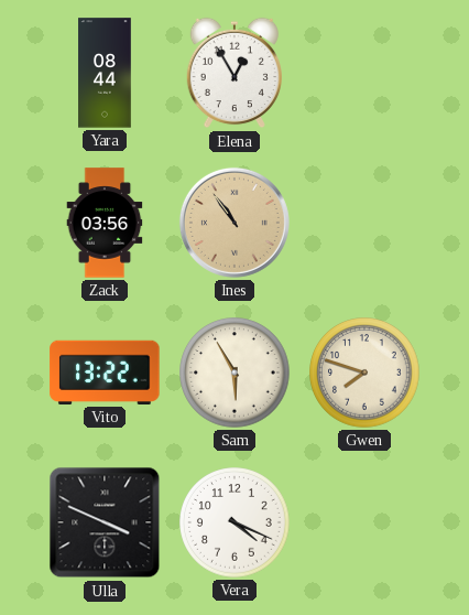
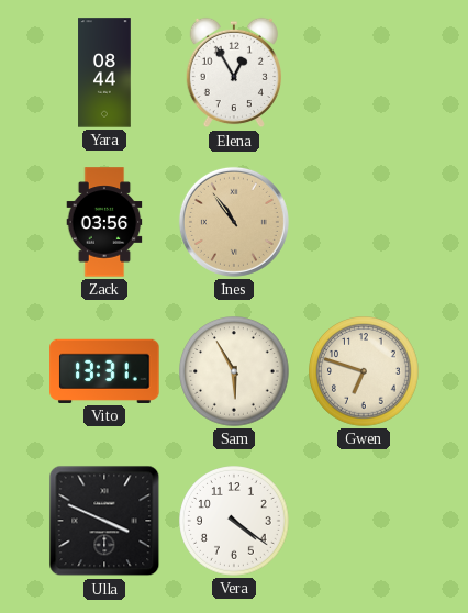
Vito: 13:22 -> 13:31
Gwen: 7:48 -> 6:48
Vera: 4:19 -> 4:21
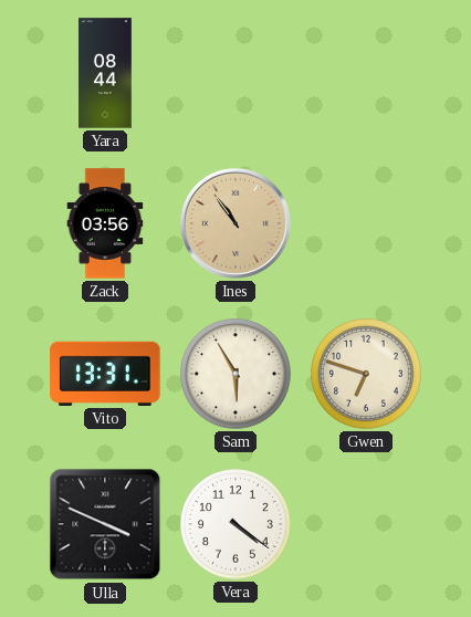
Elena: 12:55 -> none
